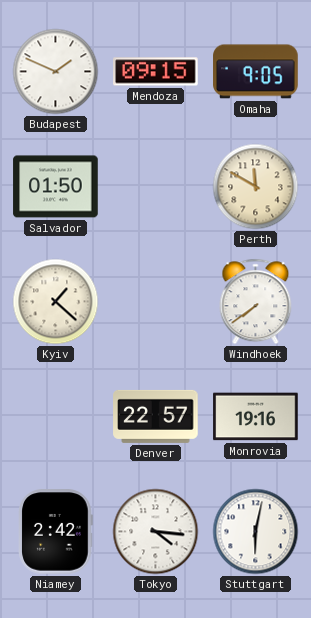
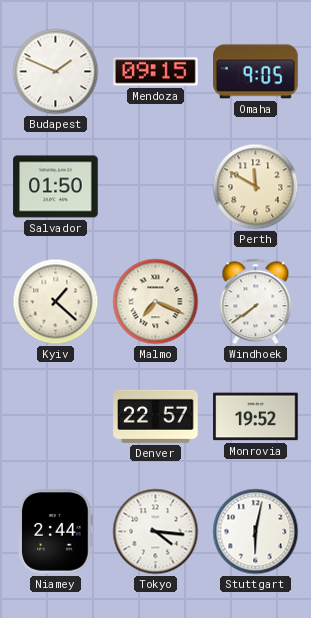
Malmo: none -> 7:19
Monrovia: 19:16 -> 19:52
Niamey: 2:42 -> 2:44
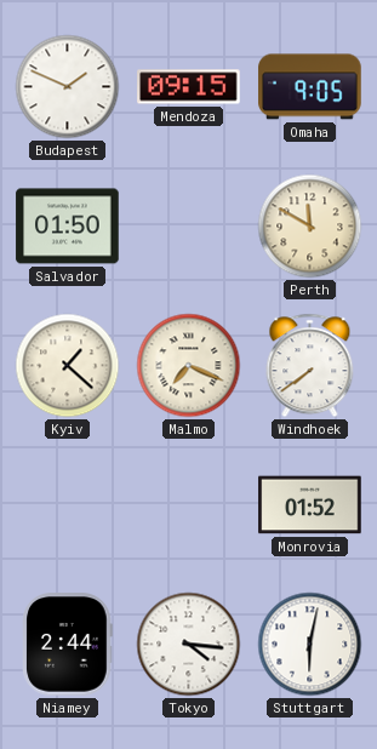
Denver: 22:57 -> none
Monrovia: 19:52 -> 01:52
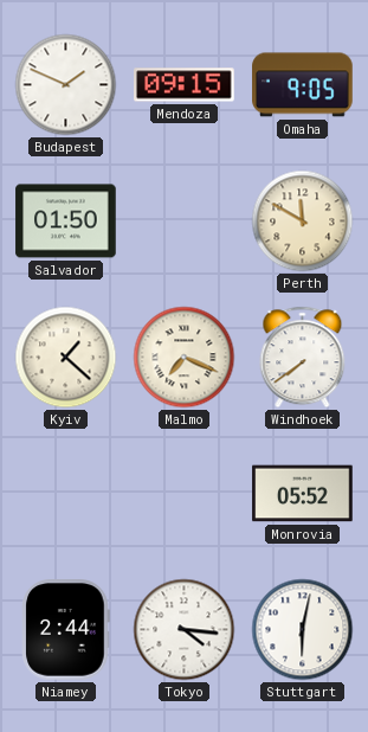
Monrovia: 01:52 -> 05:52
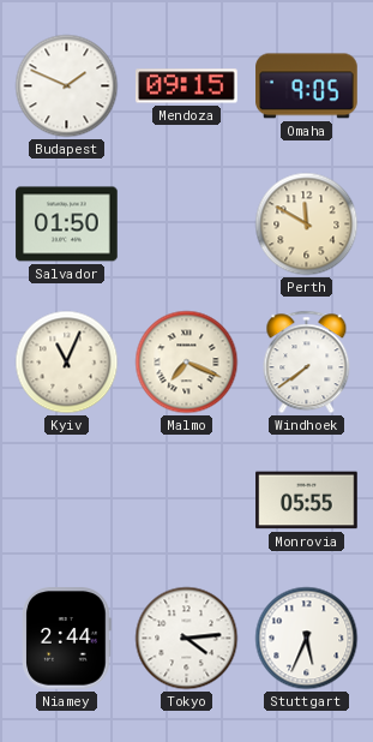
Kyiv: 1:22 -> 11:04
Monrovia: 05:52 -> 05:55
Tokyo: 4:16 -> 4:14
Stuttgart: 6:02 -> 5:34
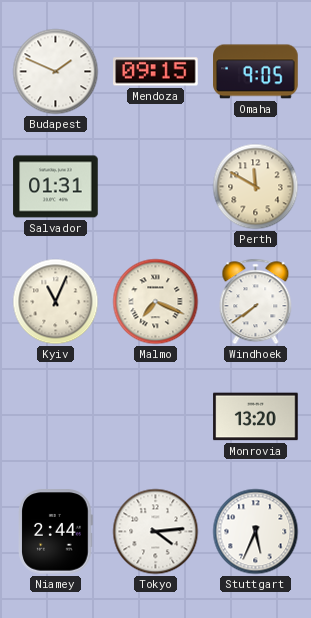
Salvador: 01:50 -> 01:31
Monrovia: 05:55 -> 13:20
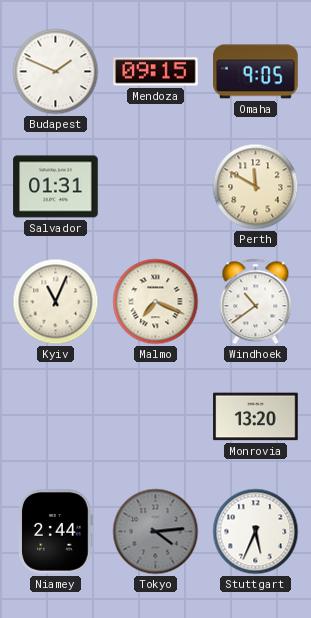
Windhoek: 7:39 -> 10:39
Tokyo dial: white -> grey
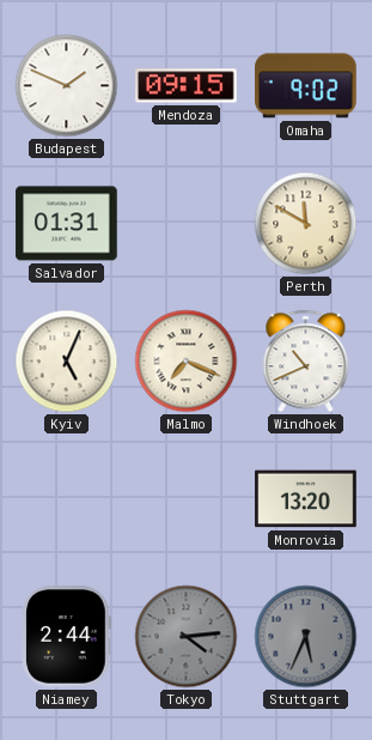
Omaha: 9:05 -> 9:02
Kyiv: 11:04 -> 5:04
Windhoek: 10:39 -> 10:41
Stuttgart dial: white -> grey
